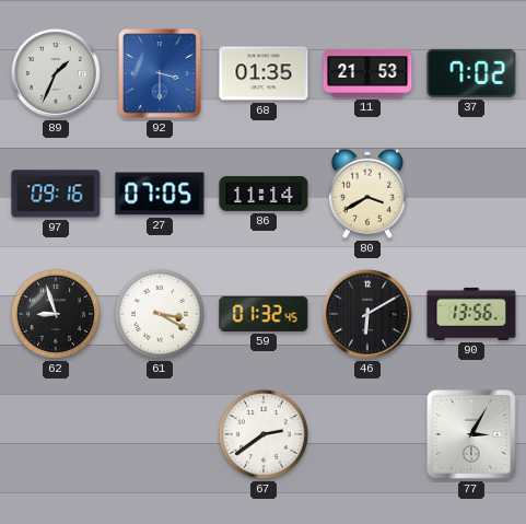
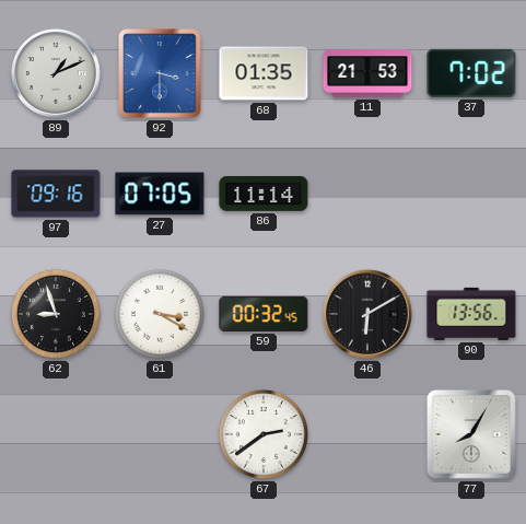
89: 1:34 -> 1:11
80: 3:40 -> none
59: 01:32 -> 00:32
77: 3:05 -> 8:05
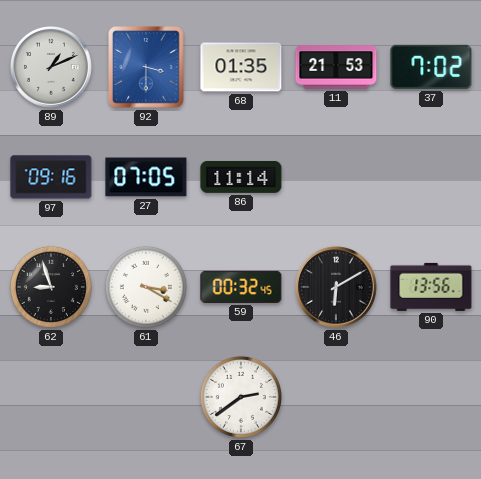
77: 8:05 -> none
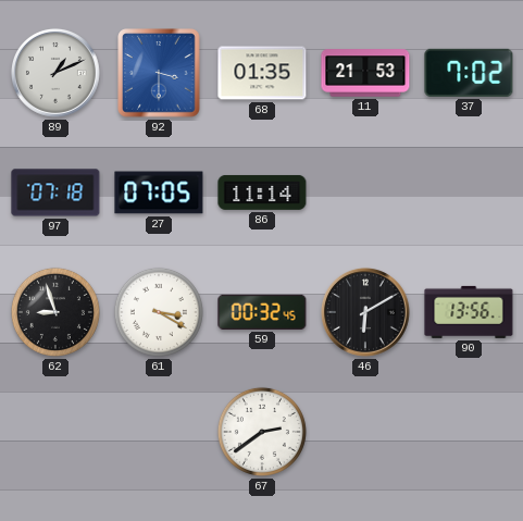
97: 09:16 -> 07:18
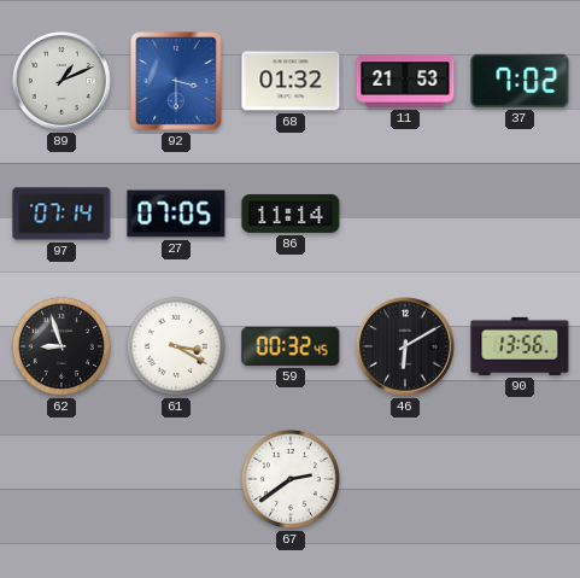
68: 01:35 -> 01:32
97: 07:18 -> 07:14
